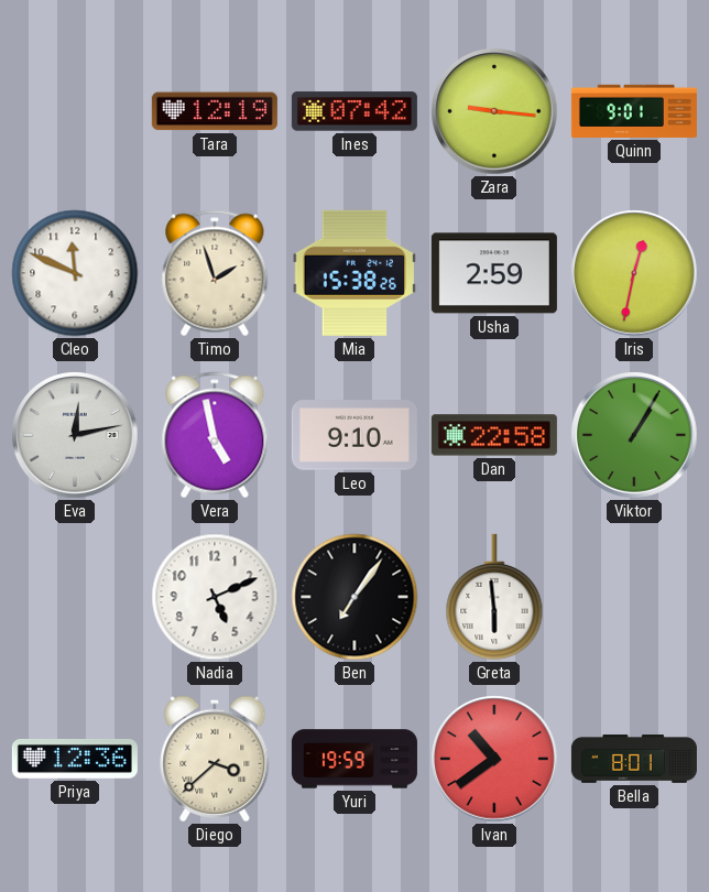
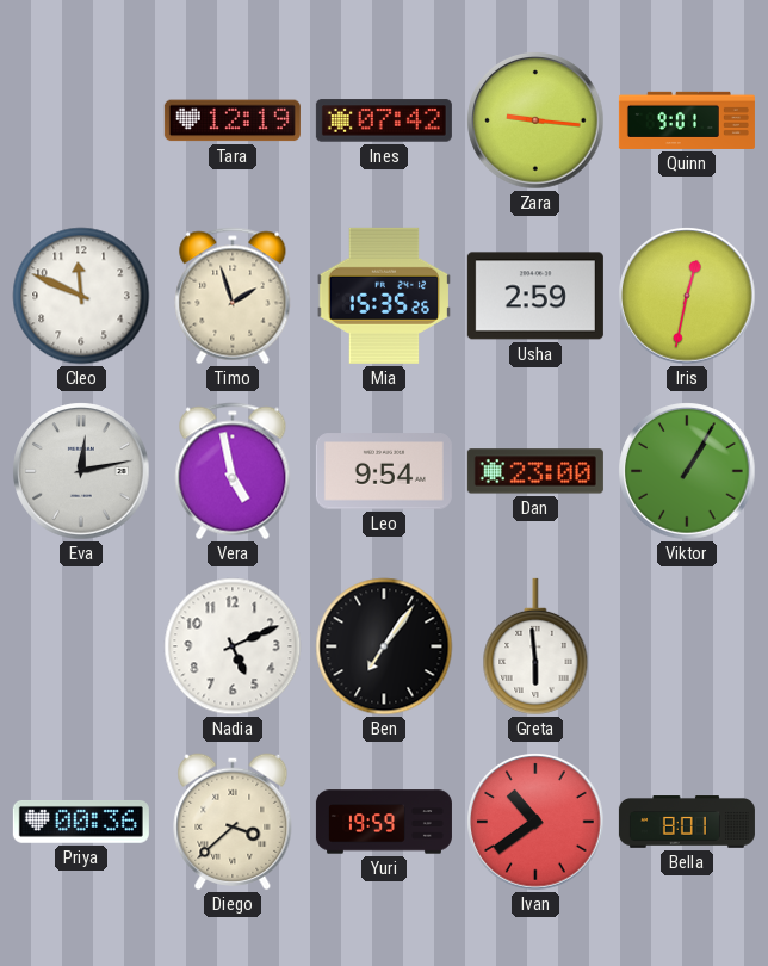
Mia: 15:38 -> 15:35
Leo: 9:10 -> 9:54
Dan: 22:58 -> 23:00
Priya: 12:36 -> 00:36
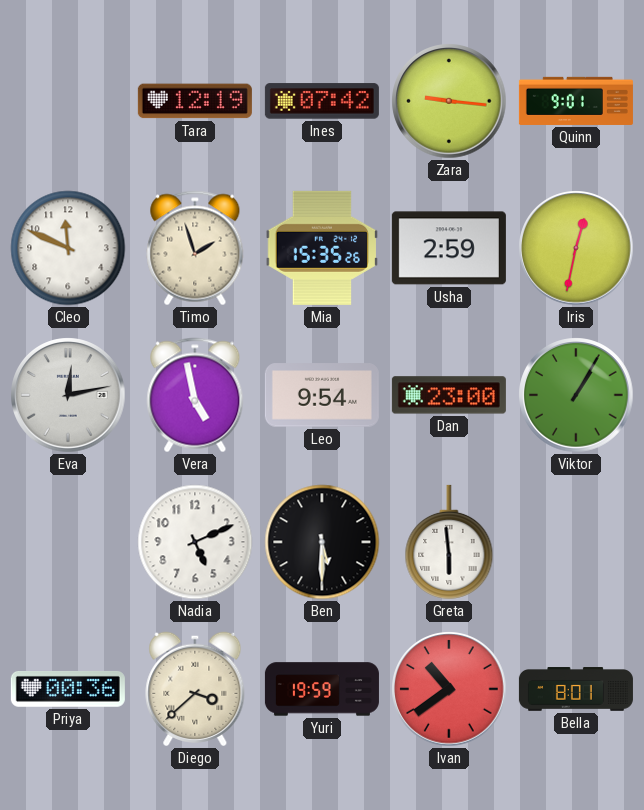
Ben: 7:06 -> 5:30
